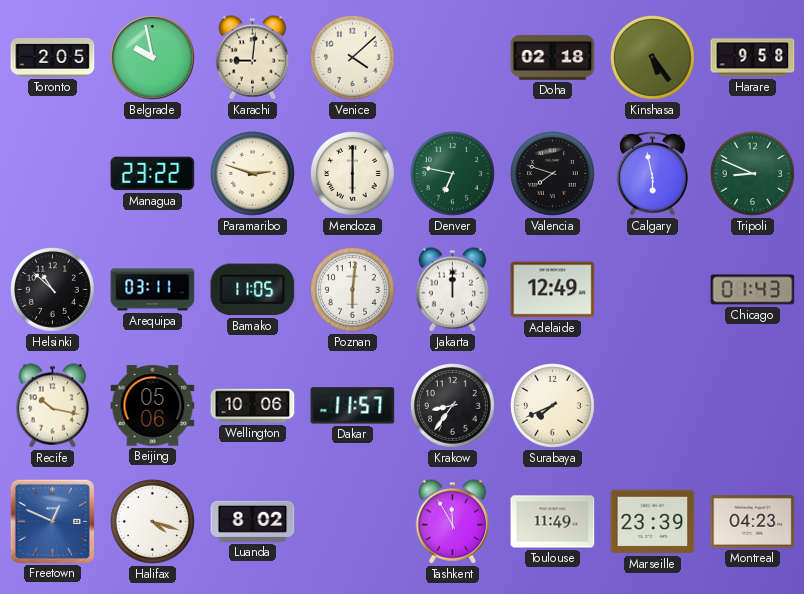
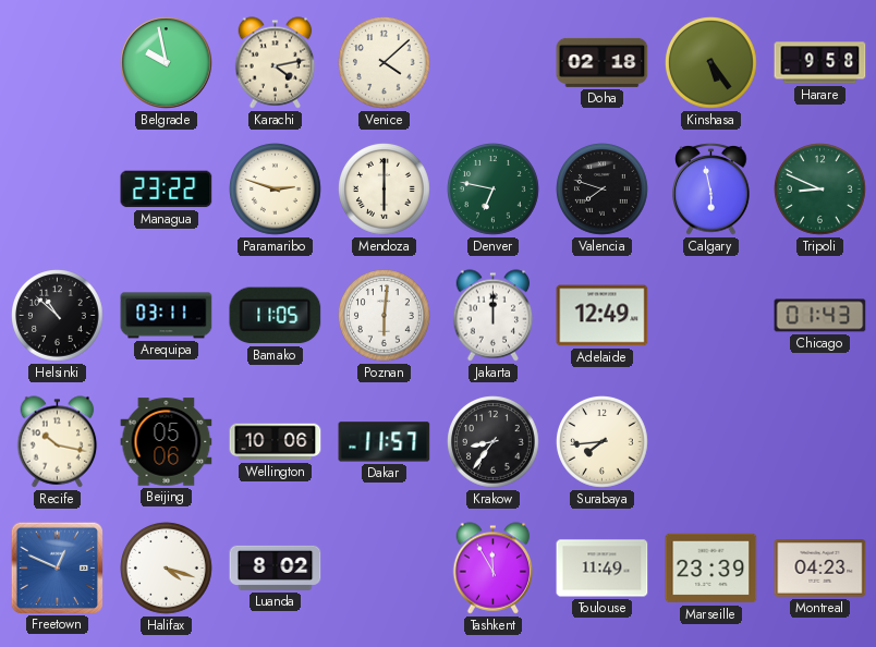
Toronto: 2:05 -> none
Karachi: 9:01 -> 4:13
Surabaya: 7:41 -> 7:44
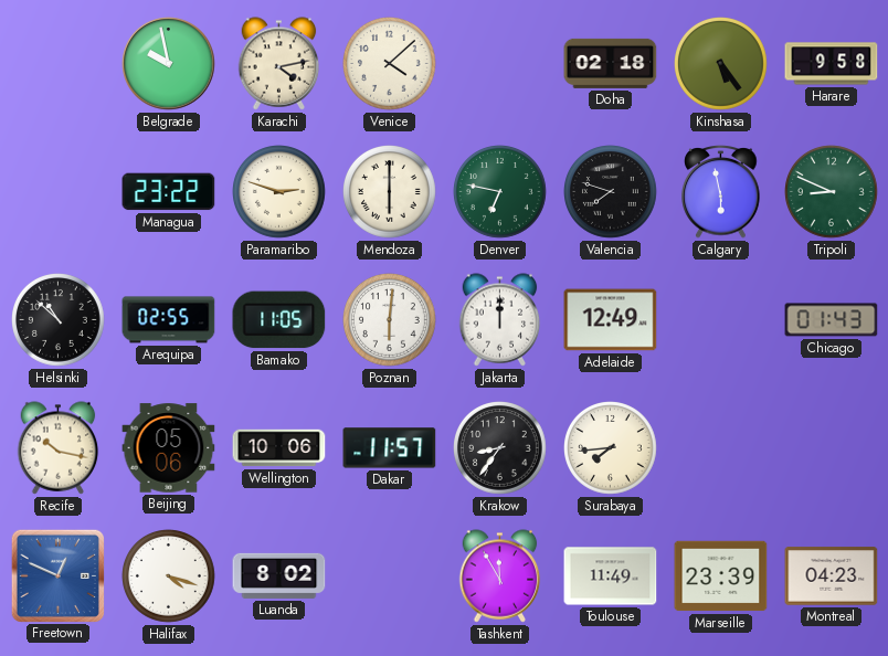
Arequipa: 03:11 -> 02:55
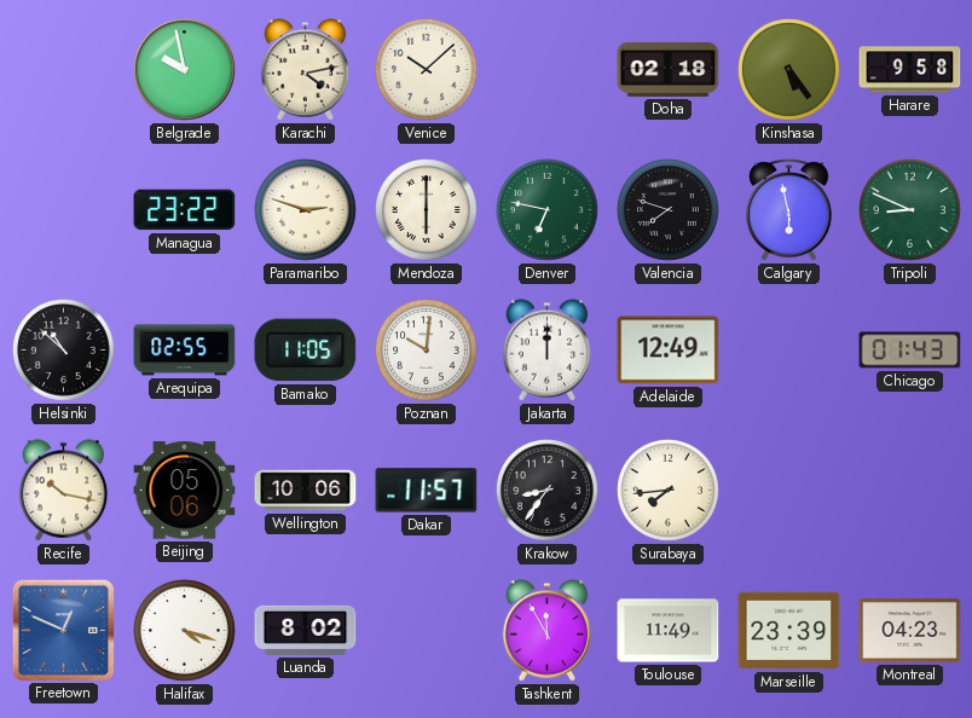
Venice: 4:08 -> 10:08
Poznan: 6:01 -> 10:01
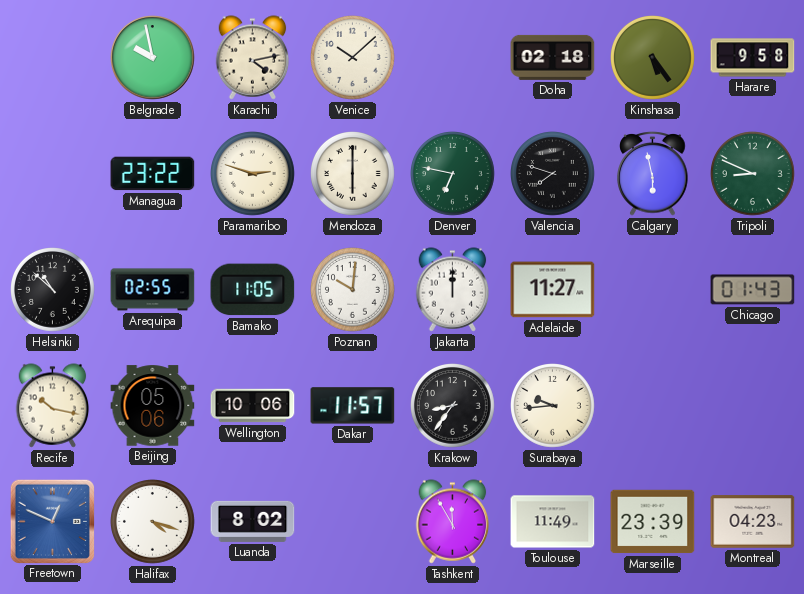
Adelaide: 12:49 -> 11:27
Surabaya: 7:44 -> 9:44
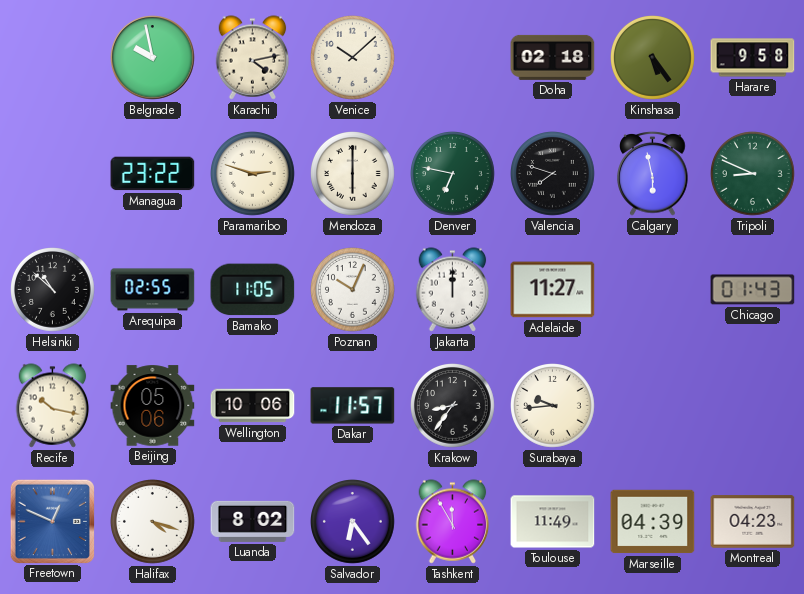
Poznan: 10:01 -> 10:04
Salvador: none -> 6:24
Marseille: 23:39 -> 04:39
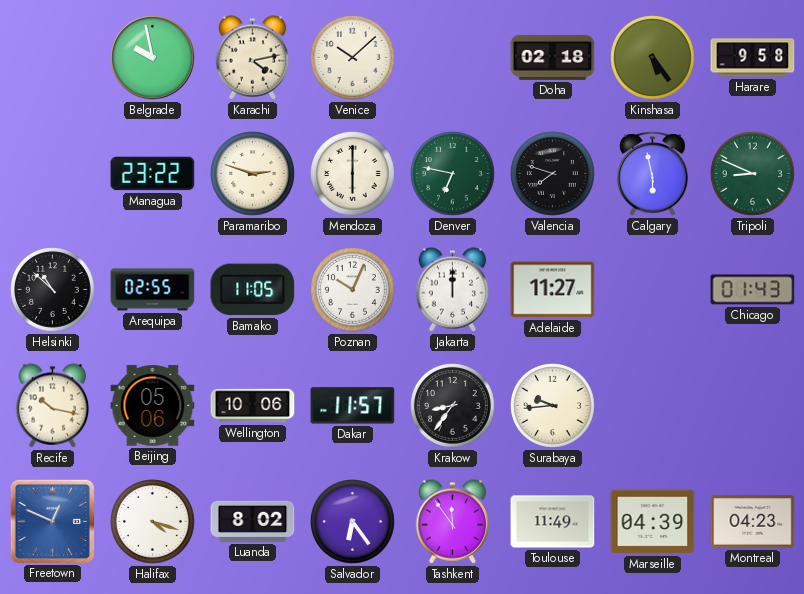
Tashkent: 11:55 -> 11:54
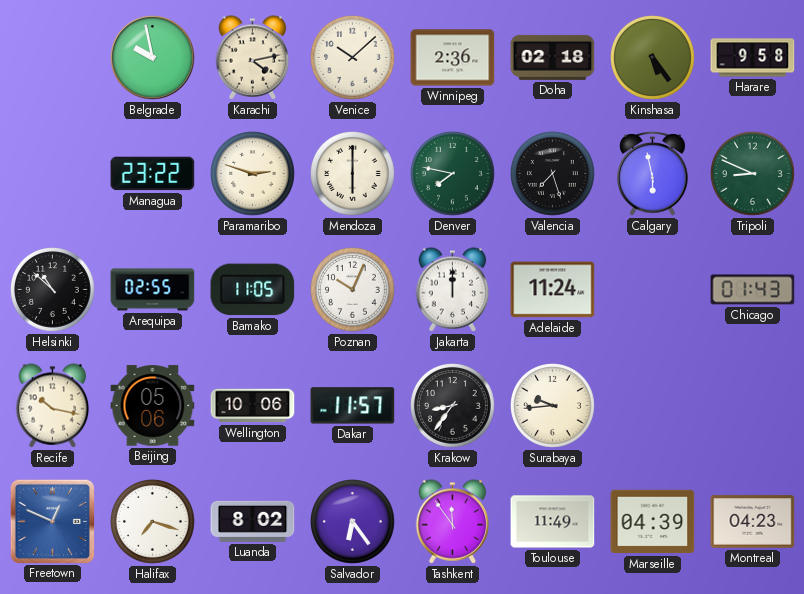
Winnipeg: none -> 2:36
Denver: 6:47 -> 7:47
Valencia: 7:48 -> 7:27
Adelaide: 11:27 -> 11:24
Halifax: 4:18 -> 7:18
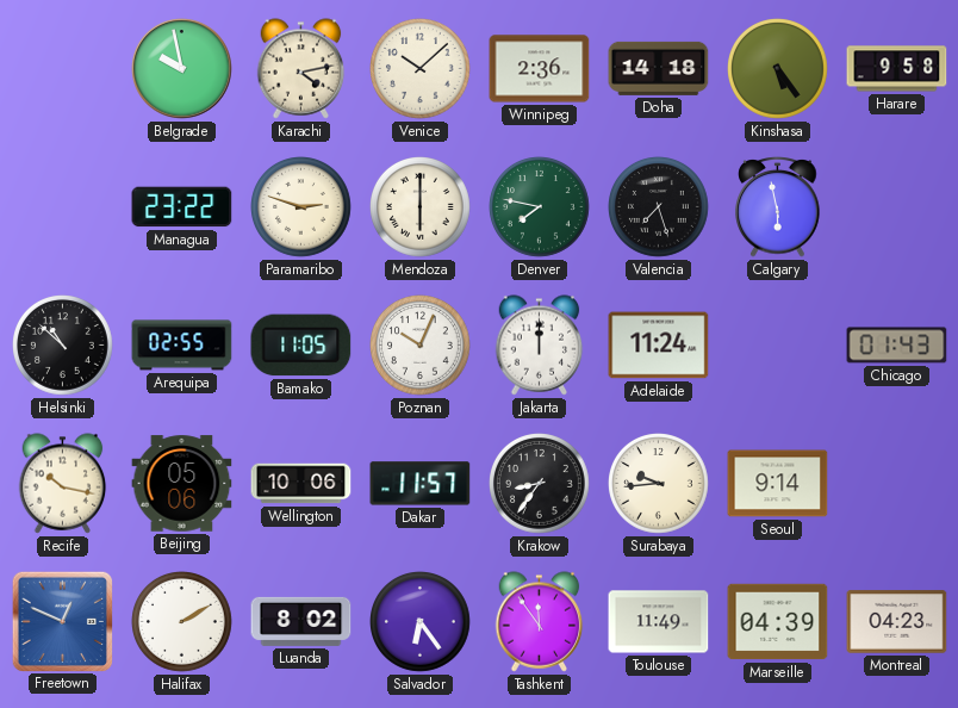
Doha: 02:18 -> 14:18
Tripoli: 8:49 -> none
Seoul: none -> 9:14
Halifax: 7:18 -> 2:10
